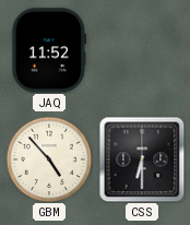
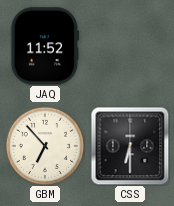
GBM: 4:53 -> 6:53
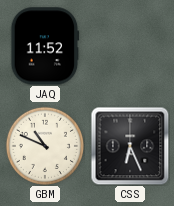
GBM: 6:53 -> 10:49
CSS: 6:30 -> 6:26
